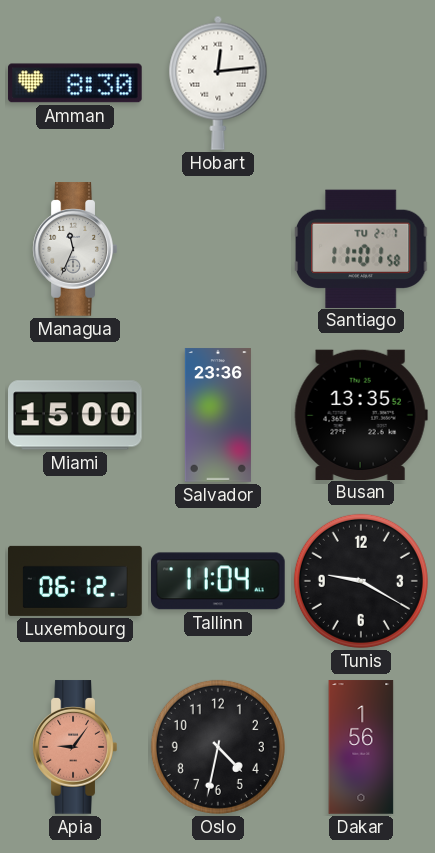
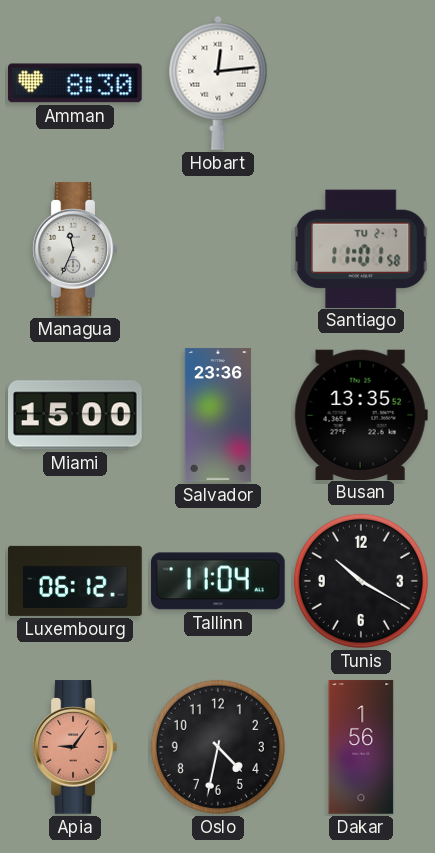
Tunis: 9:20 -> 10:20
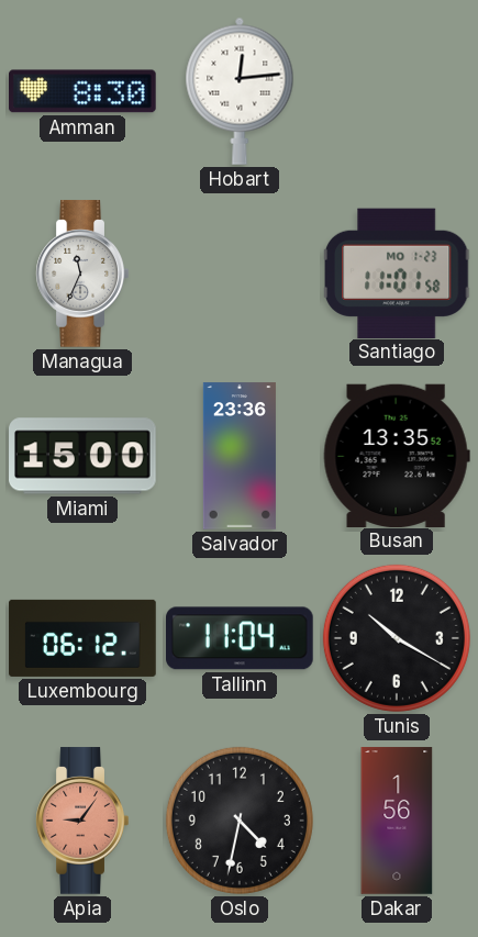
Santiago date: TU 2-7 -> MO 1-23
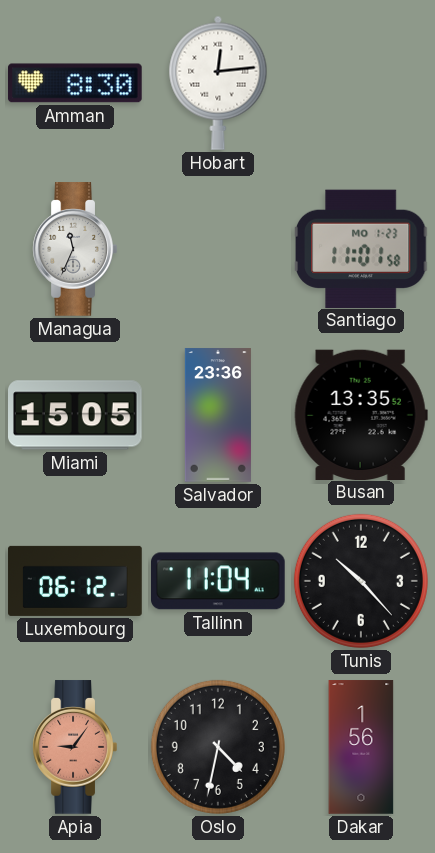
Miami: 15:00 -> 15:05
Tunis: 10:20 -> 10:23
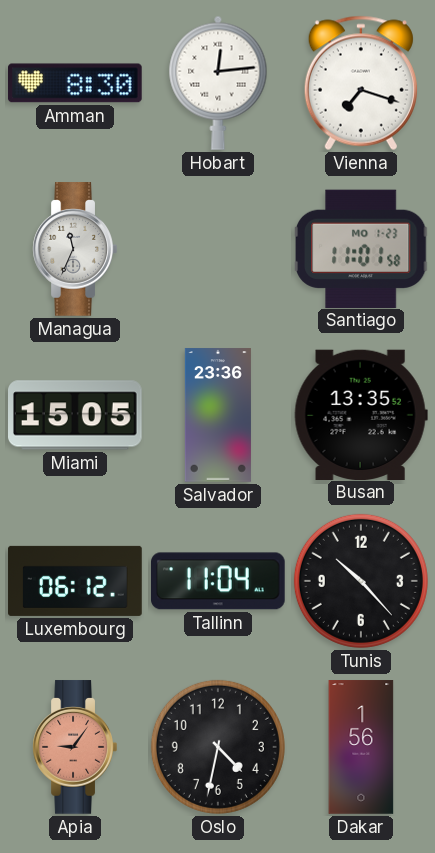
Vienna: none -> 7:18
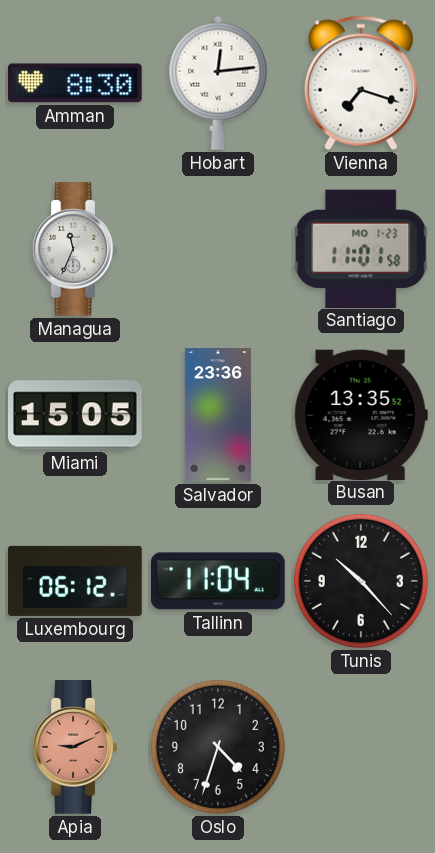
Apia: 9:06 -> 9:11
Oslo: 4:32 -> 4:33
Dakar: 1:56 -> none
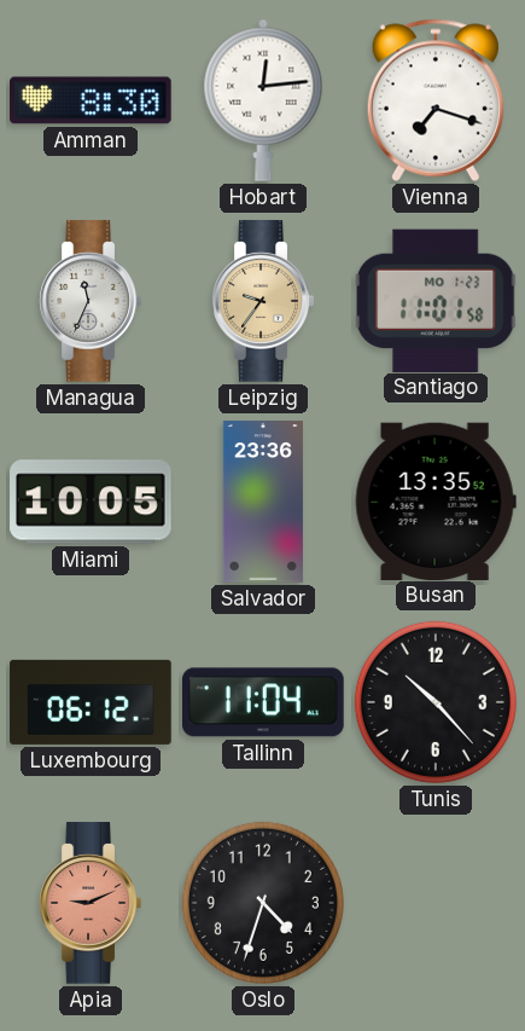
Leipzig: none -> 9:36
Miami: 15:05 -> 10:05
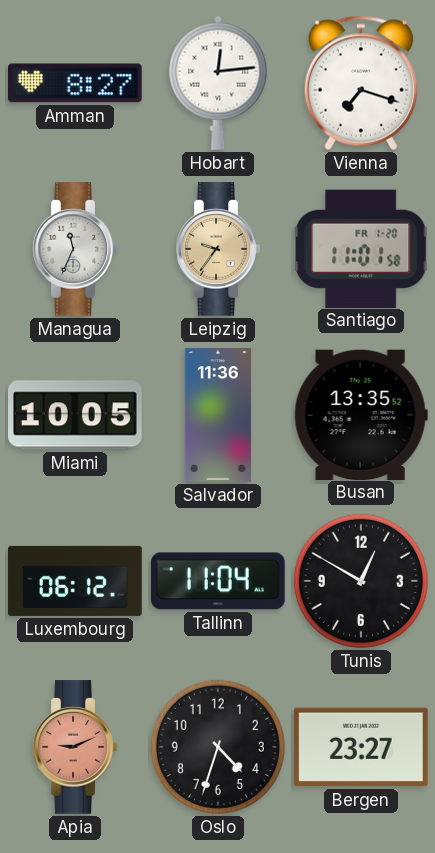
Amman: 8:30 -> 8:27
Santiago date: MO 1-23 -> FR 1-20
Salvador: 23:36 -> 11:36
Tunis: 10:23 -> 12:50
Bergen: none -> 23:27
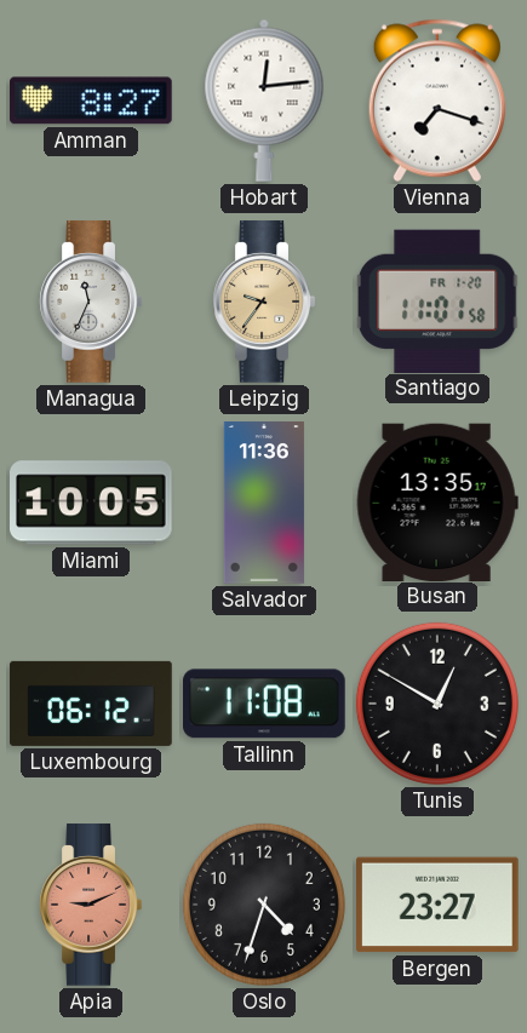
Busan: 13:35:52 -> 13:35:17
Tallinn: 11:04 -> 11:08
